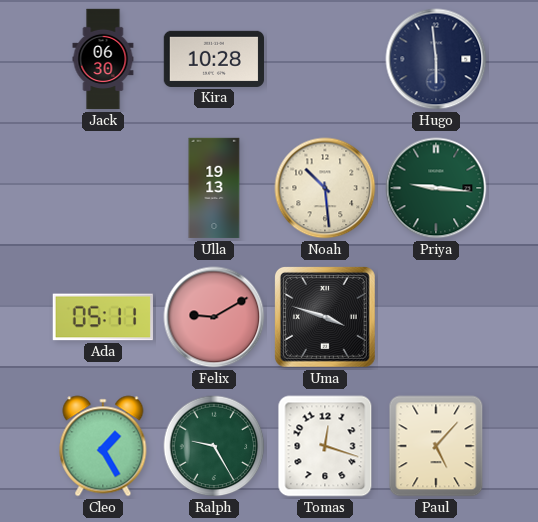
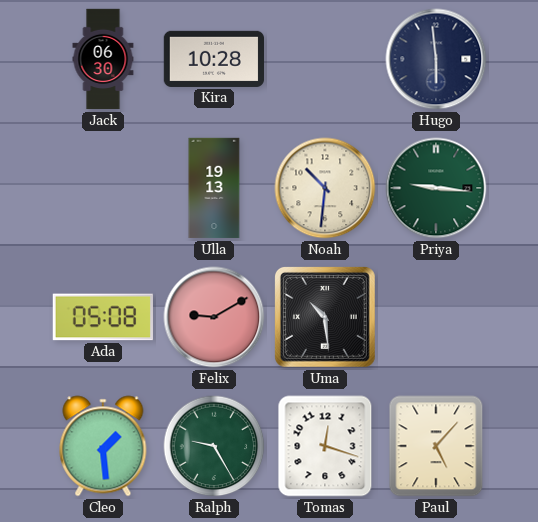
Noah: 10:29 -> 10:31
Ada: 05:11 -> 05:08
Uma: 3:48 -> 10:29
Cleo: 1:25 -> 1:29
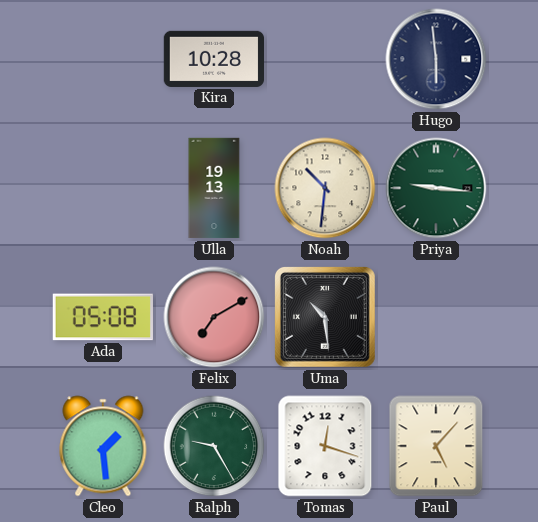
Jack: 06:30 -> none
Felix: 9:10 -> 7:10
